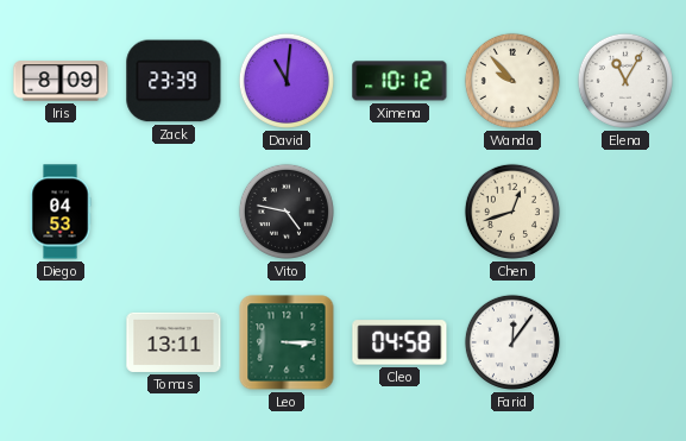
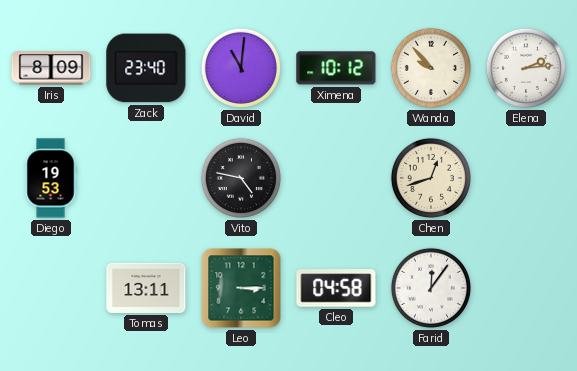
Zack: 23:39 -> 23:40
Elena: 11:05 -> 2:14
Diego: 04:53 -> 19:53
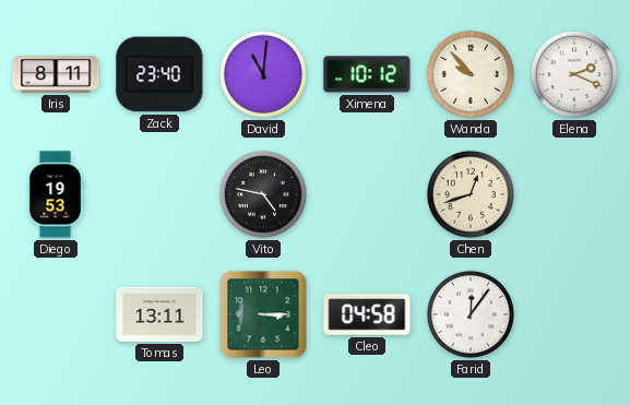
Iris: 8:09 -> 8:11
Elena: 2:14 -> 2:19
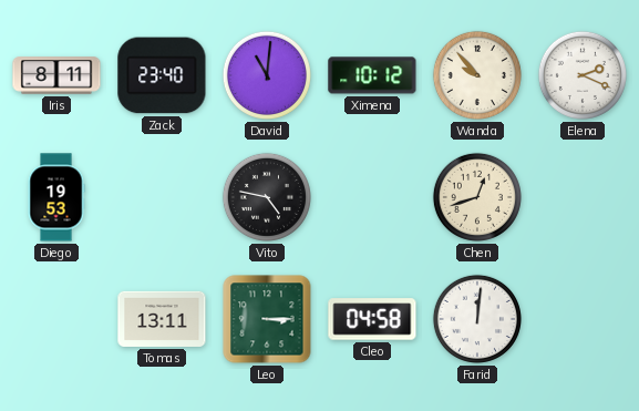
Farid: 12:06 -> 12:01
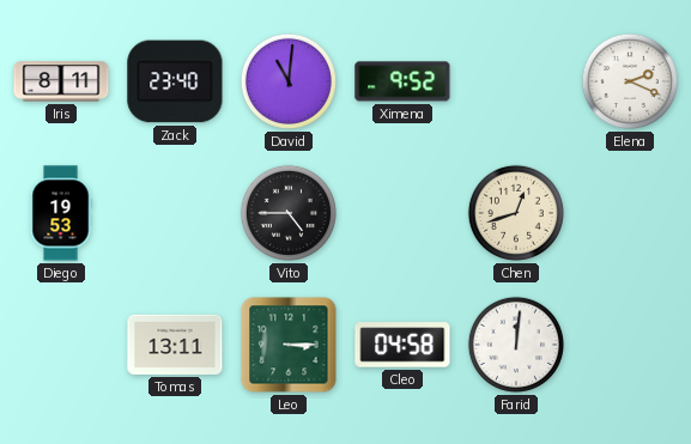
Ximena: 10:12 -> 9:52
Wanda: 9:53 -> none
Vito: 4:47 -> 4:45
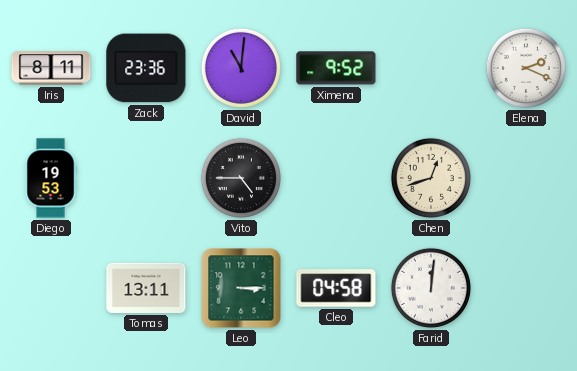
Zack: 23:40 -> 23:36
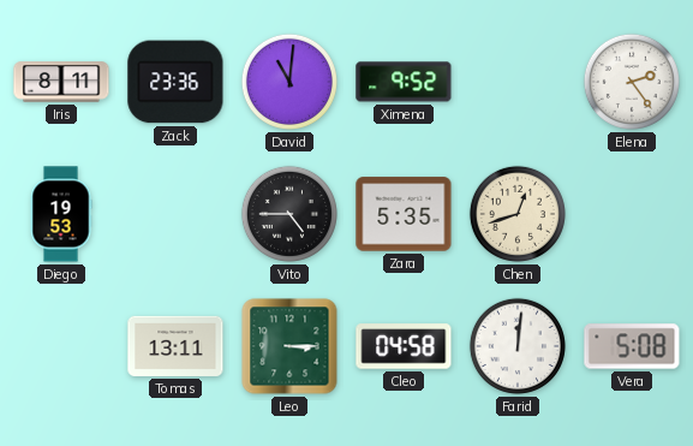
Elena: 2:19 -> 2:24
Zara: none -> 5:35
Vera: none -> 5:08
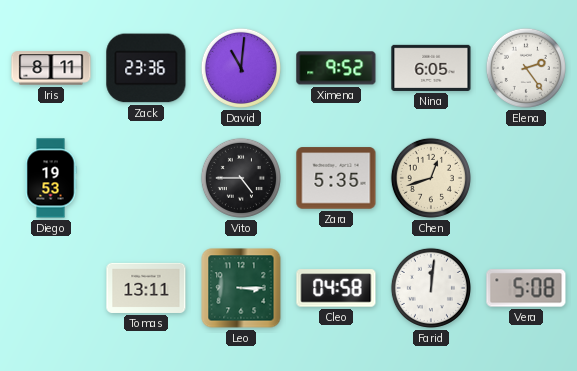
Nina: none -> 6:05
